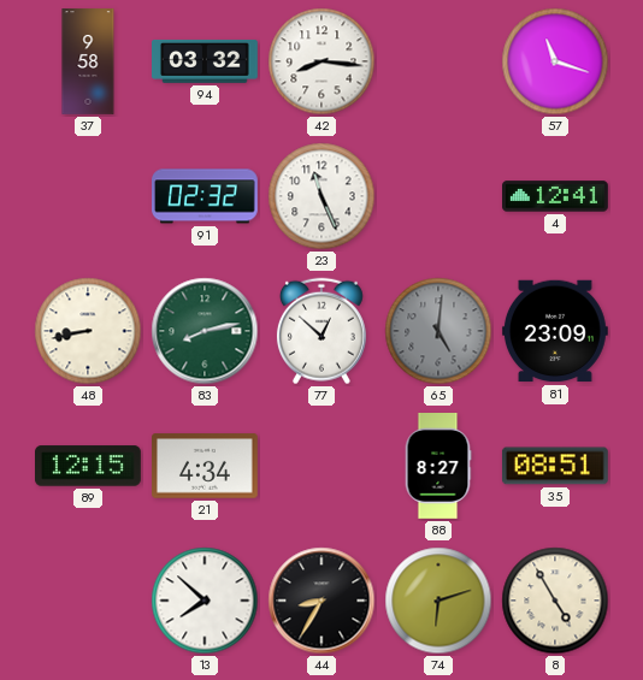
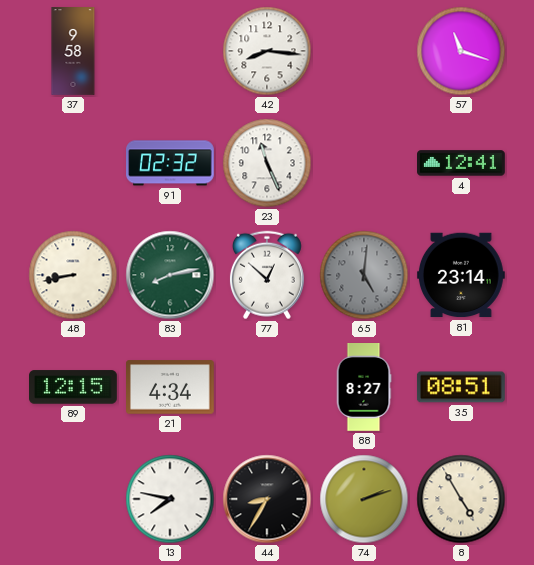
94: 03:32 -> none
81: 23:09 -> 23:14
13: 7:52 -> 7:47
74: 6:12 -> 2:12
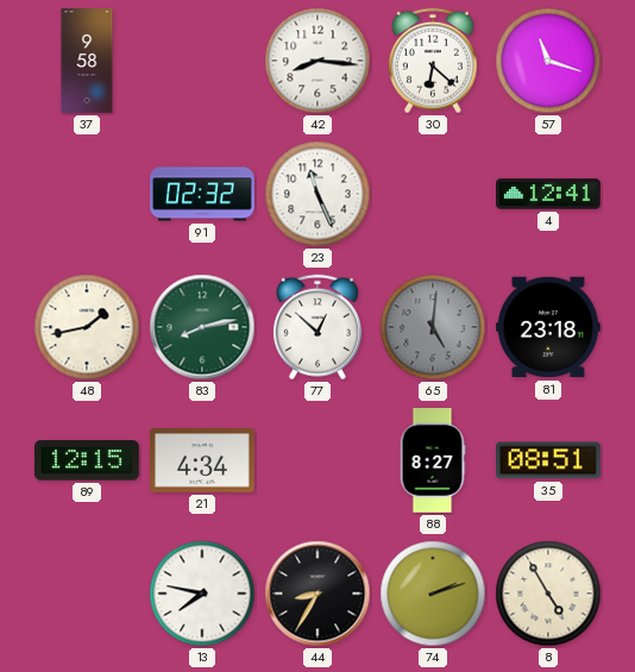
30: none -> 6:22
48: 8:43 -> 1:43
81: 23:14 -> 23:18
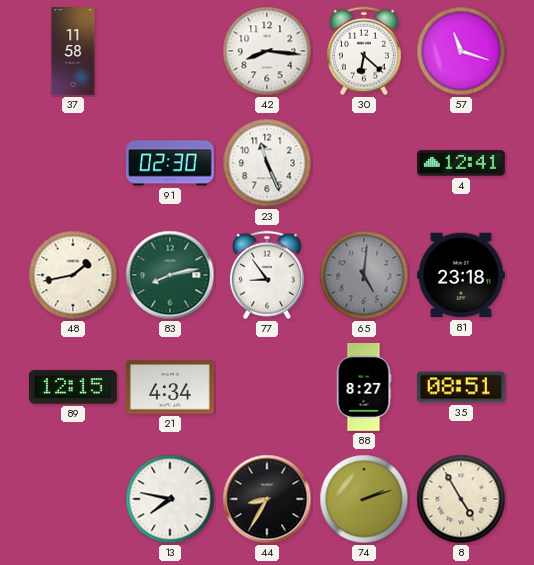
37: 9:58 -> 11:58
91: 02:32 -> 02:30
77: 12:52 -> 8:54
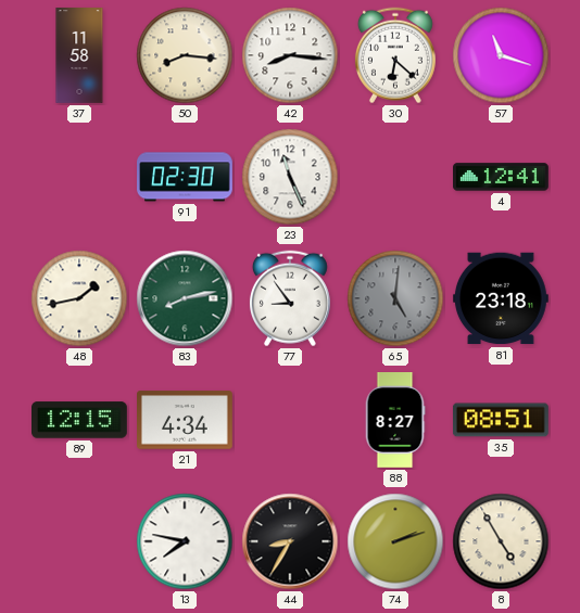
50: none -> 8:16
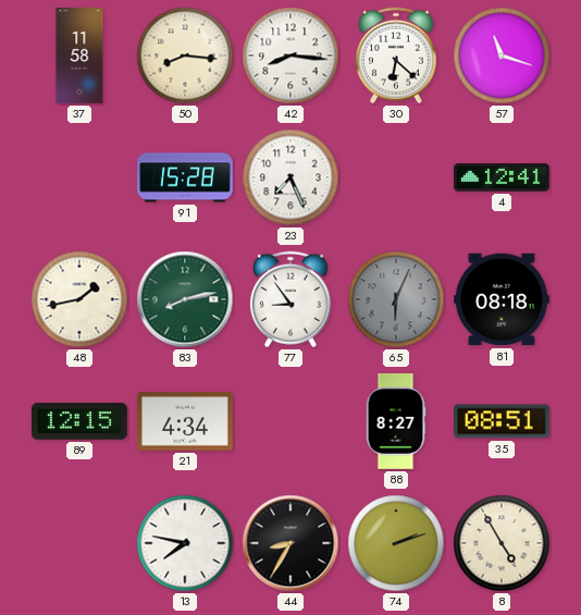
91: 02:30 -> 15:28
23: 11:26 -> 7:26
65: 5:01 -> 6:04
81: 23:18 -> 08:18
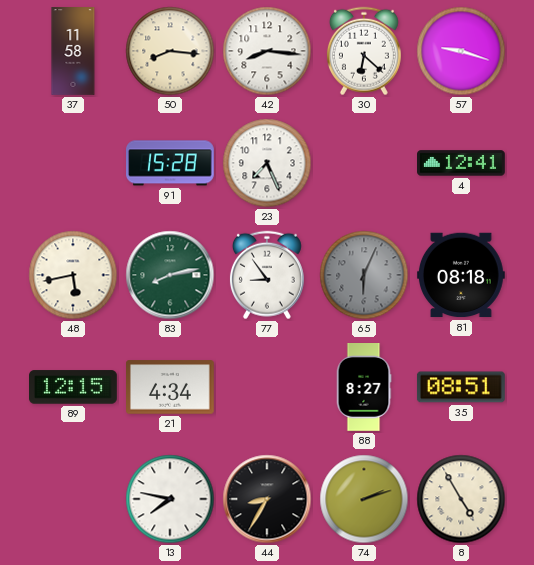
57: 11:18 -> 9:18
48: 1:43 -> 5:43
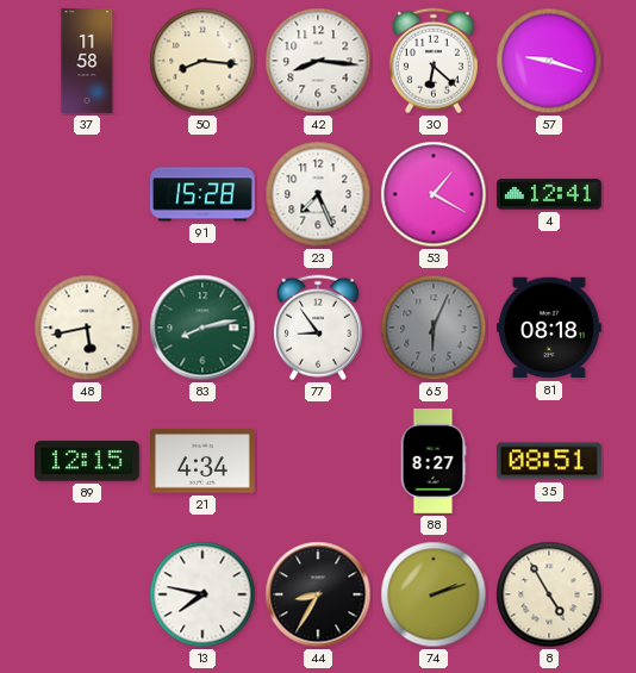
53: none -> 1:20
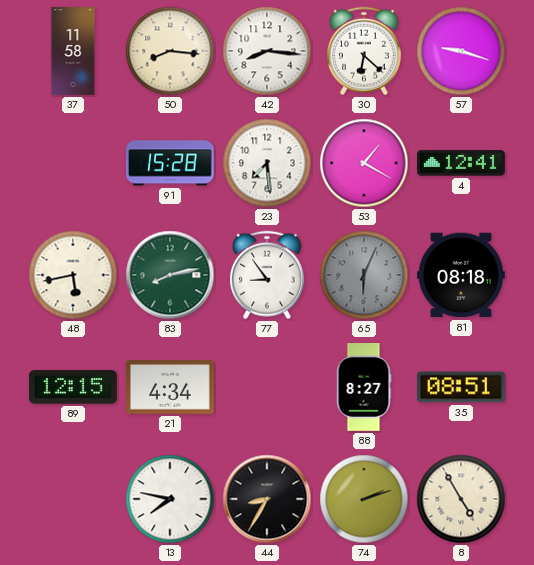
23: 7:26 -> 7:29
